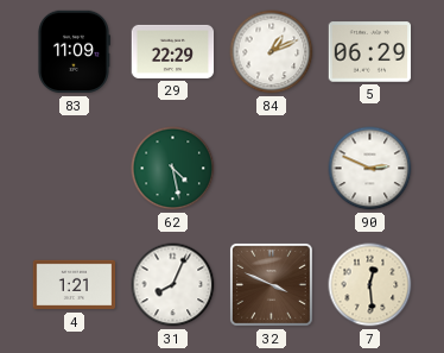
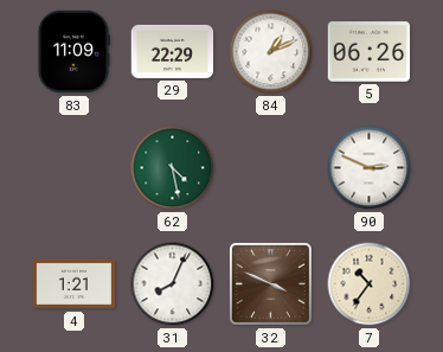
5: 06:29 -> 06:26
7: 12:29 -> 10:36
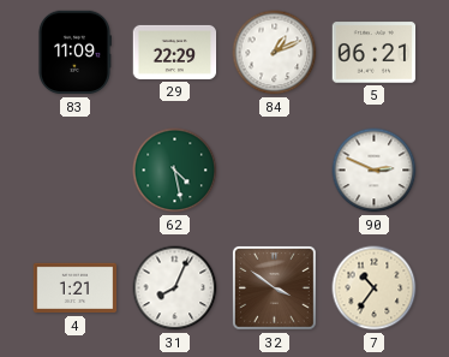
5: 06:26 -> 06:21
32: 3:49 -> 3:51
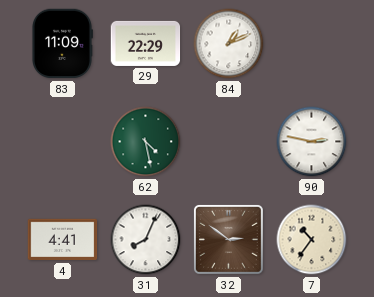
5: 06:21 -> none
90: 2:49 -> 2:47
4: 1:21 -> 4:41
32: 3:51 -> 2:51
